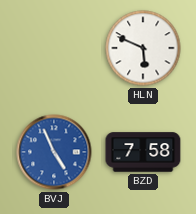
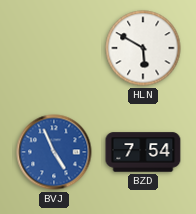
HLN: 5:49 -> 5:50
BZD: 7:58 -> 7:54
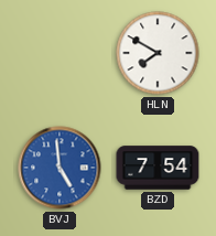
HLN: 5:50 -> 7:50
BVJ: 4:56 -> 4:59
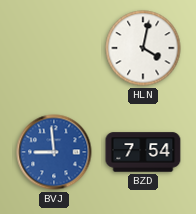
HLN: 7:50 -> 4:02
BVJ: 4:59 -> 8:59
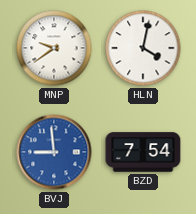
MNP: none -> 9:39
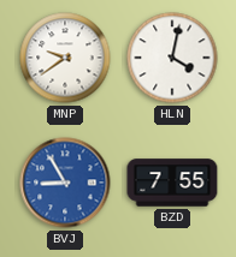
BVJ: 8:59 -> 8:55
BZD: 7:54 -> 7:55
